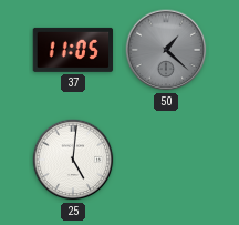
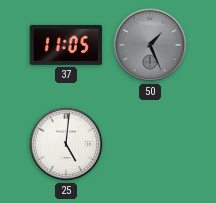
50: 1:22 -> 1:26
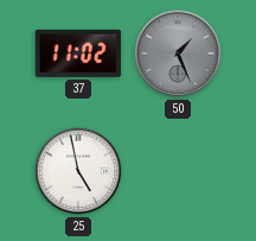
37: 11:05 -> 11:02
25: 5:01 -> 4:58
